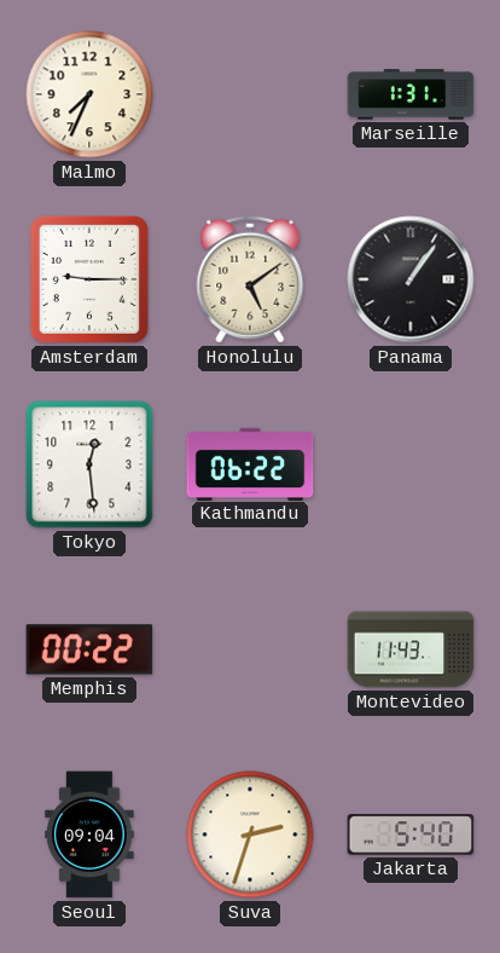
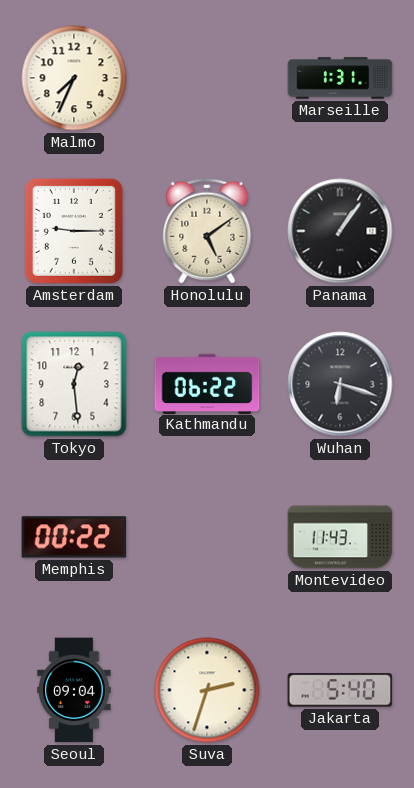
Wuhan: none -> 6:18
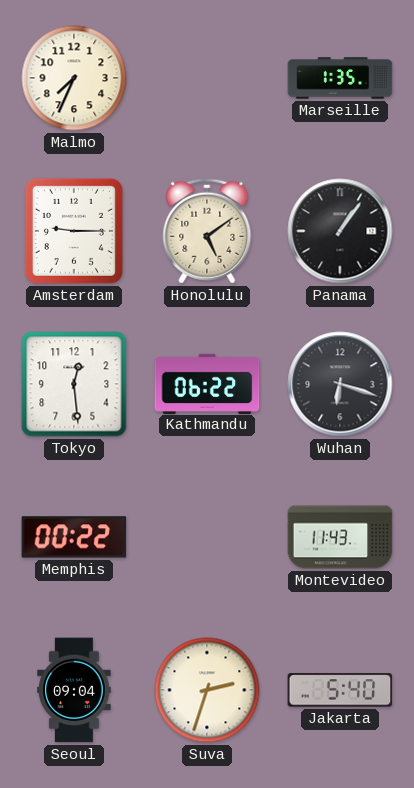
Marseille: 1:31 -> 1:35
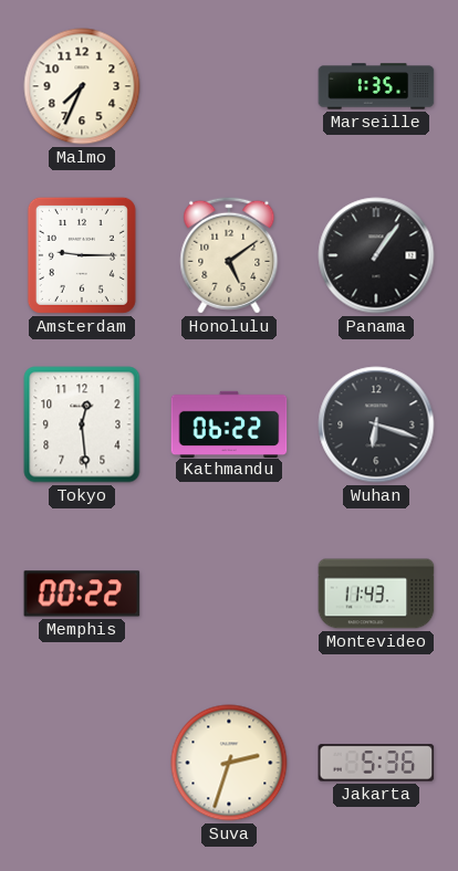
Seoul: 09:04 -> none
Jakarta: 5:40 -> 5:36
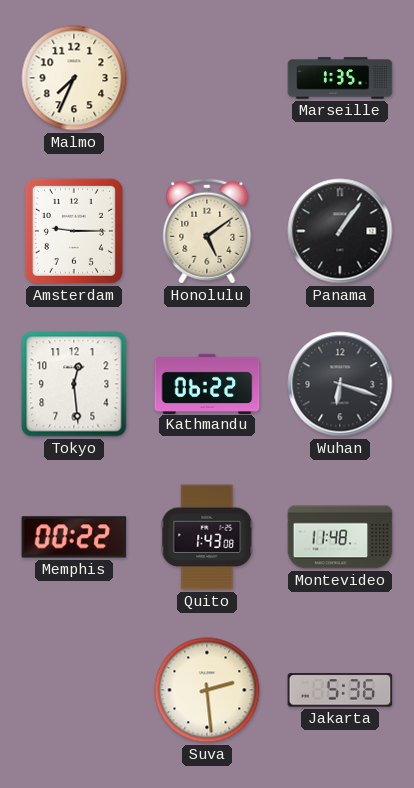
Quito: none -> 1:43
Montevideo: 11:43 -> 11:48
Suva: 2:33 -> 2:29
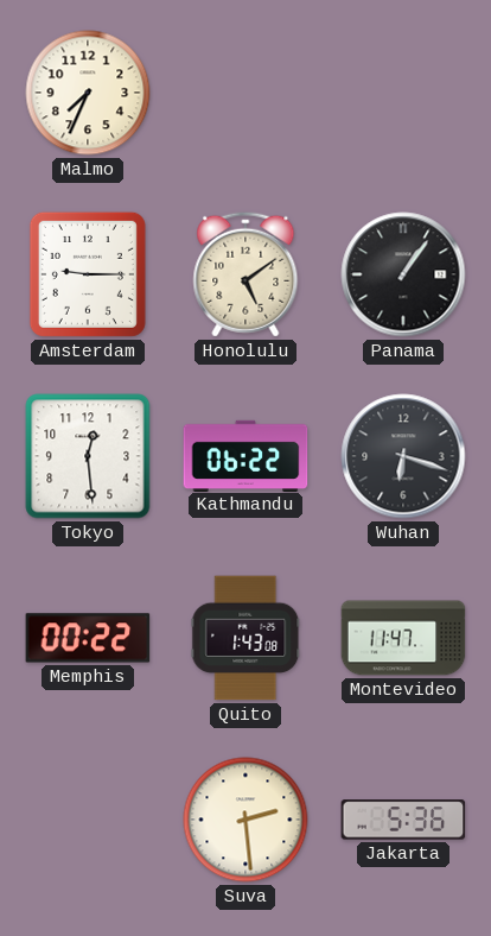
Marseille: 1:35 -> none
Montevideo: 11:48 -> 11:47
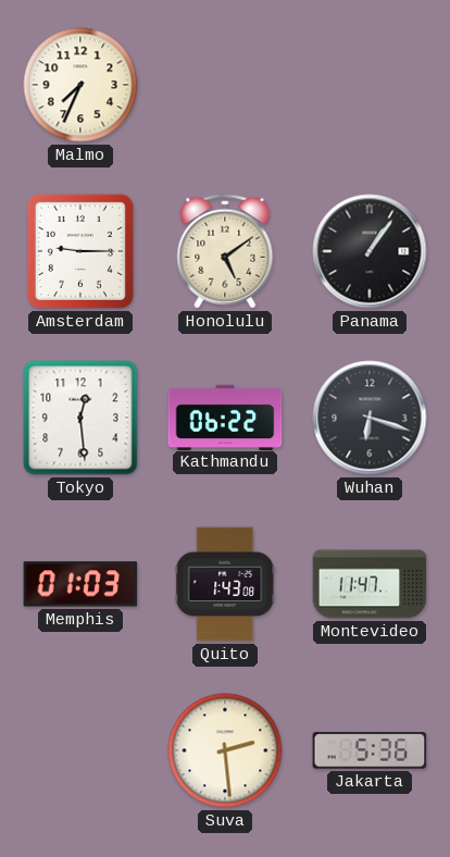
Memphis: 00:22 -> 01:03
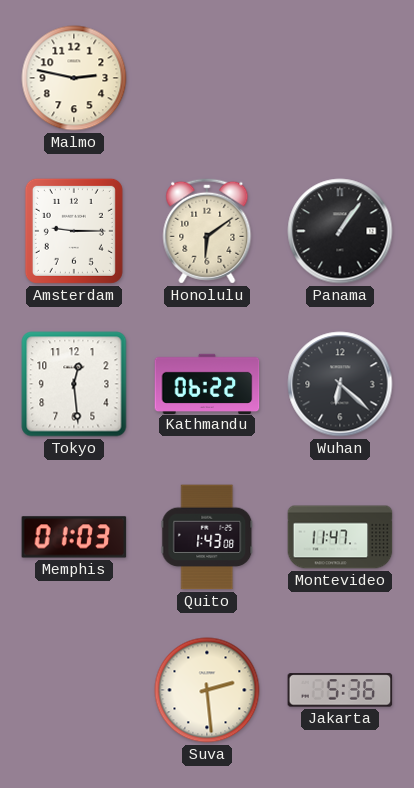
Malmo: 7:34 -> 2:47
Honolulu: 5:09 -> 6:09
Wuhan: 6:18 -> 6:22
